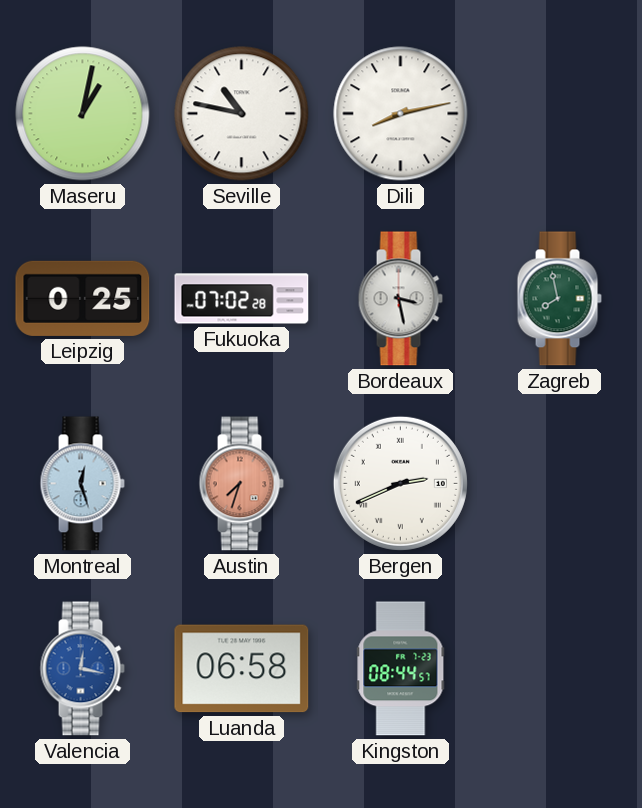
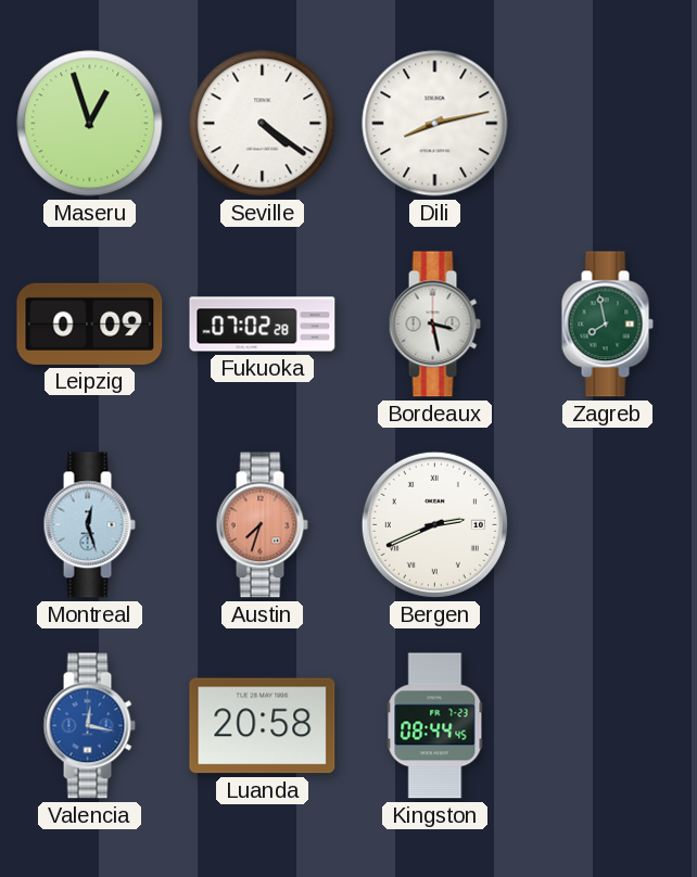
Maseru: 1:02 -> 12:57
Seville: 10:47 -> 4:21
Leipzig: 0:25 -> 0:09
Luanda: 06:58 -> 20:58
Kingston: 08:44:57 -> 08:44:45
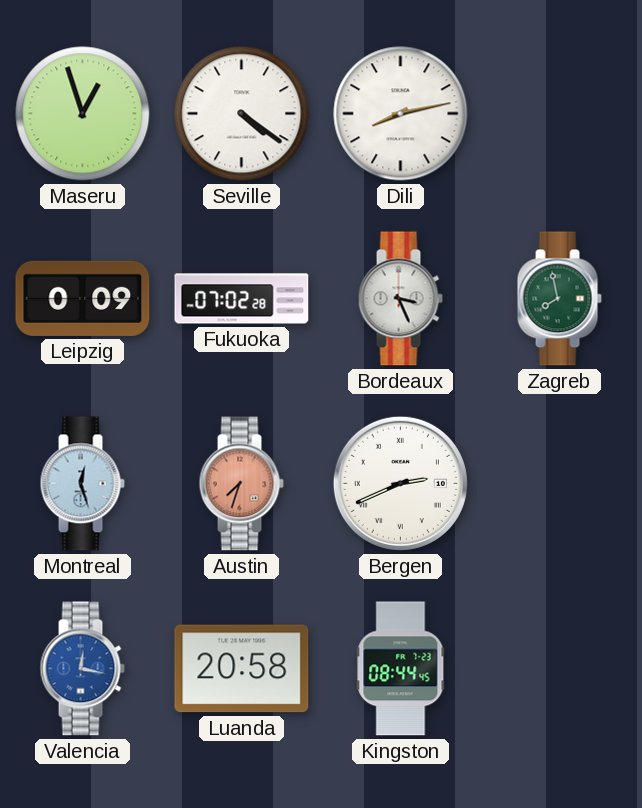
Bordeaux: 3:28 -> 3:26
